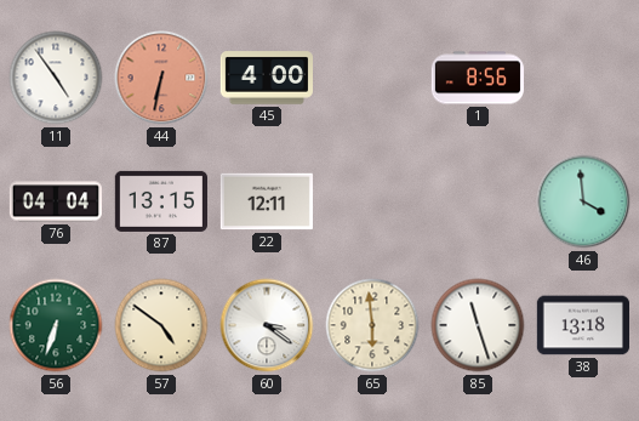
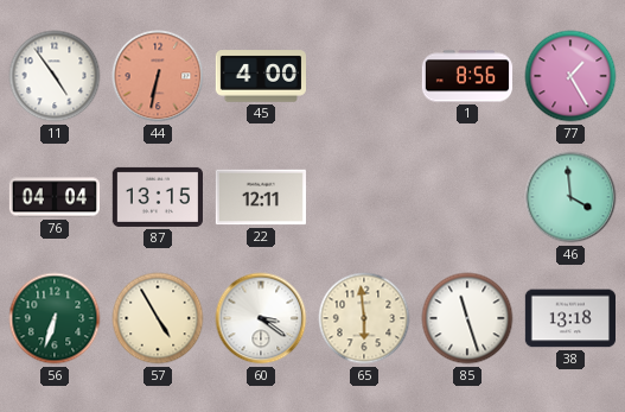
77: none -> 1:25
57: 4:51 -> 4:55
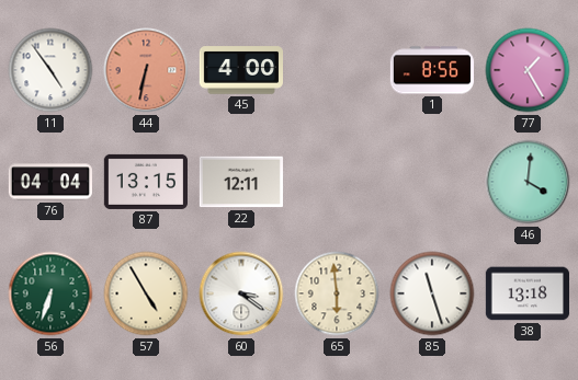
46: 3:59 -> 4:01
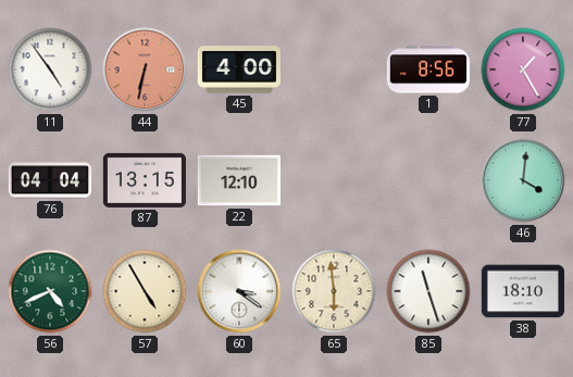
22: 12:11 -> 12:10
56: 6:33 -> 4:41
38: 13:18 -> 18:10
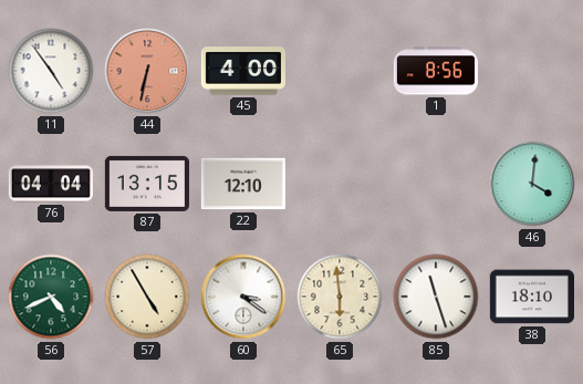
77: 1:25 -> none
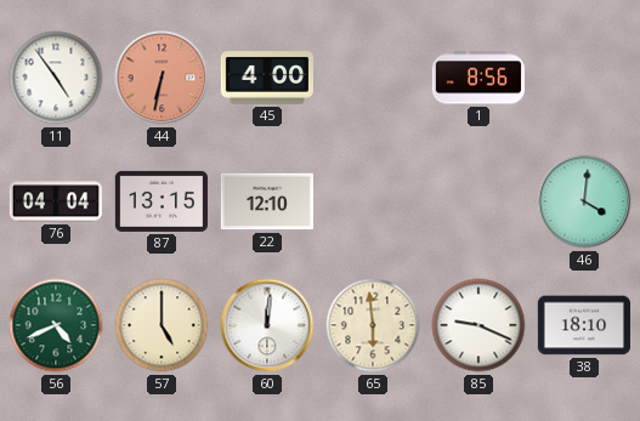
57: 4:55 -> 5:00
60: 3:21 -> 12:01
85: 11:27 -> 9:19
